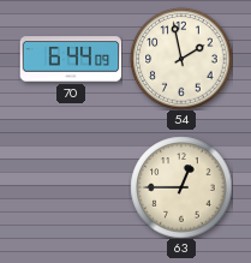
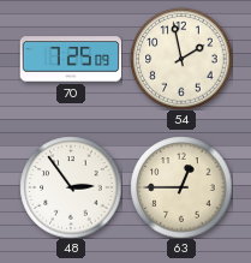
70: 6:44 -> 7:25
48: none -> 2:54
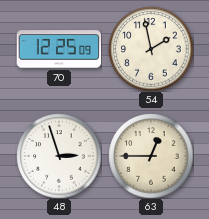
70: 7:25 -> 12:25
48: 2:54 -> 2:57
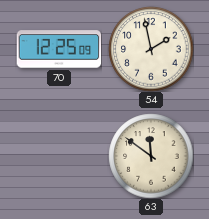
48: 2:57 -> none
63: 12:45 -> 11:51
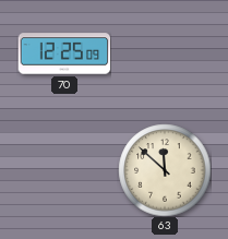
54: 1:58 -> none
63: 11:51 -> 11:52
